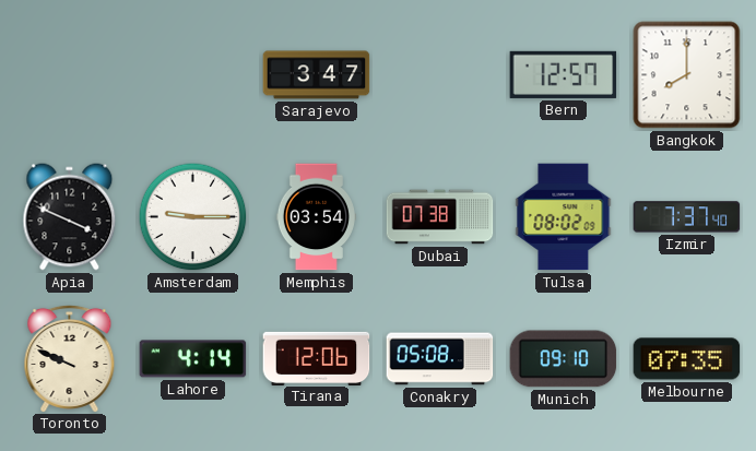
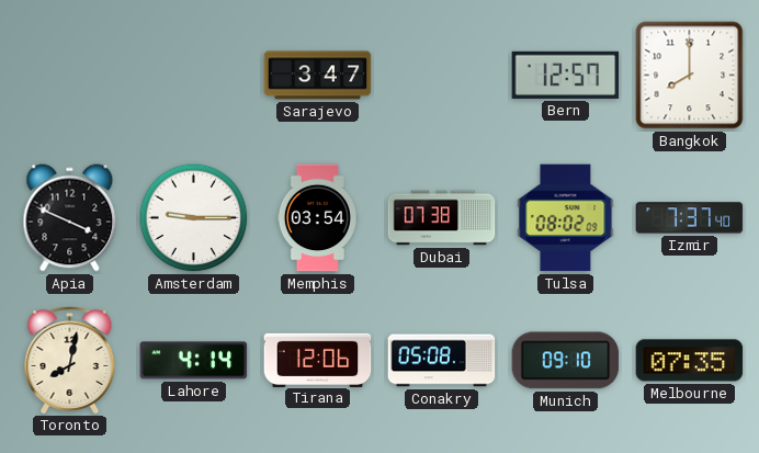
Toronto: 9:49 -> 8:02
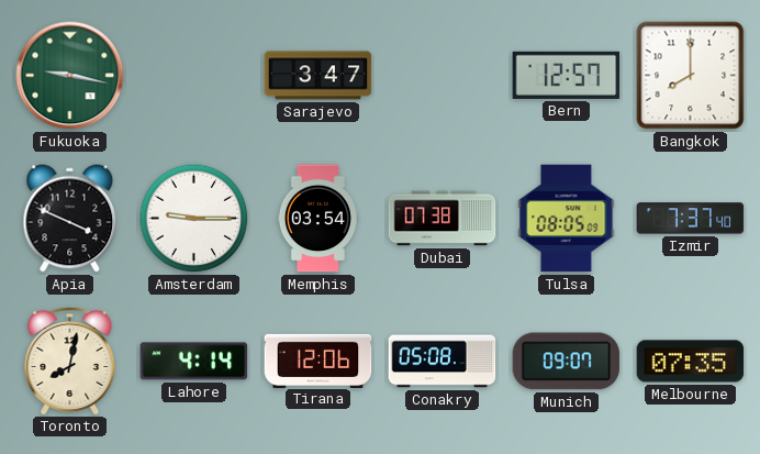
Fukuoka: none -> 9:17
Tulsa: 08:02 -> 08:05
Munich: 09:10 -> 09:07
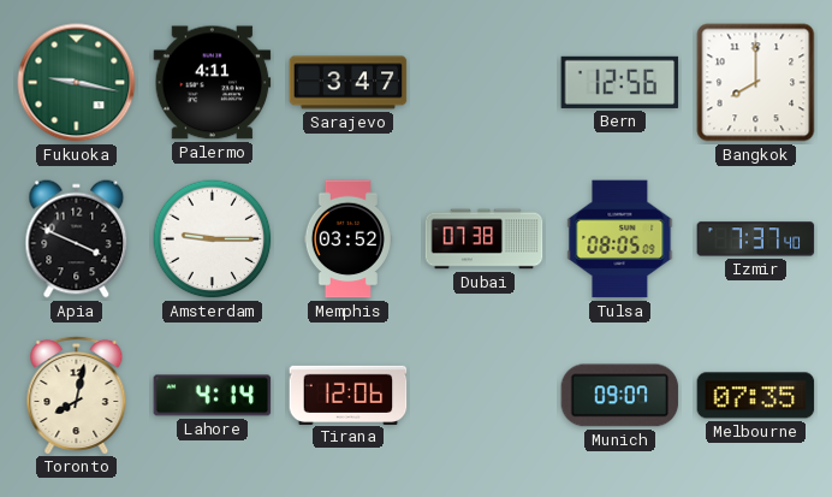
Palermo: none -> 4:11
Bern: 12:57 -> 12:56
Memphis: 03:54 -> 03:52
Conakry: 05:08 -> none
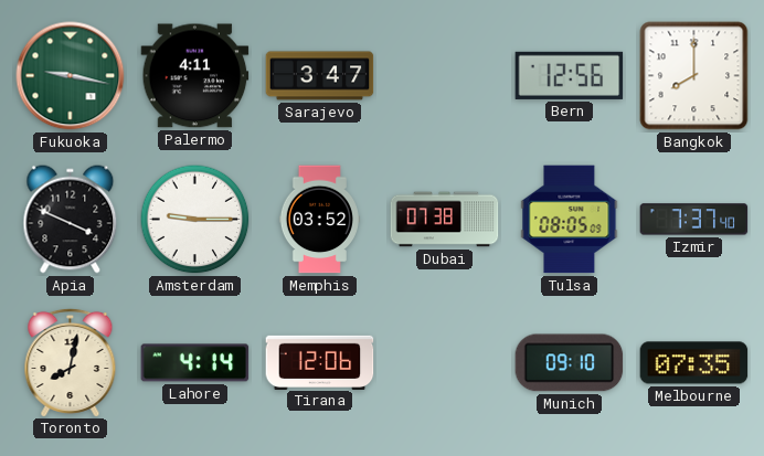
Munich: 09:07 -> 09:10
